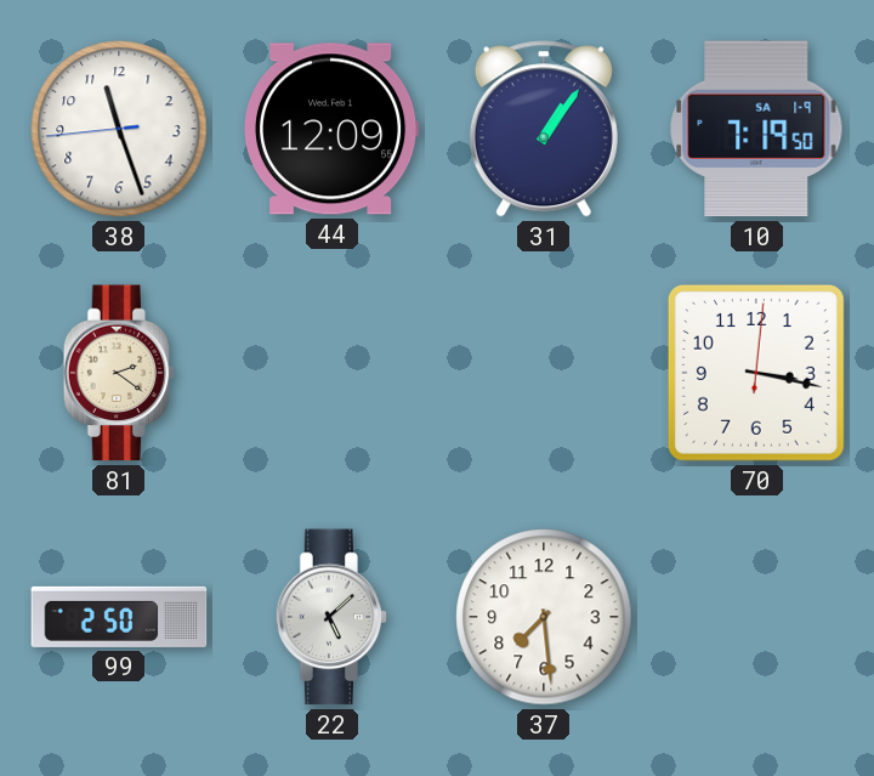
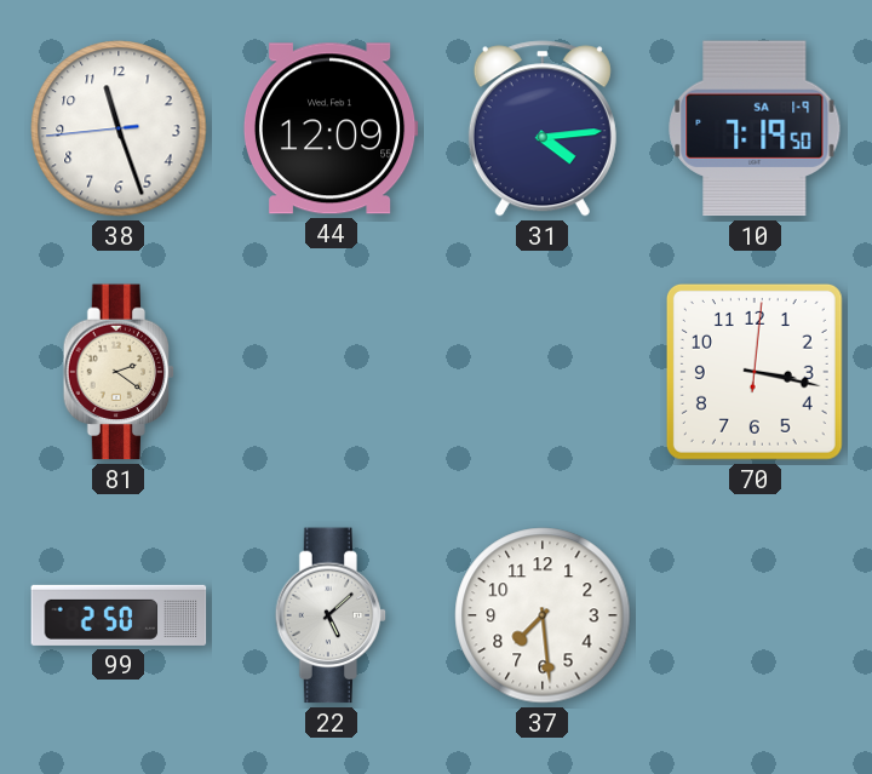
31: 1:06 -> 4:14
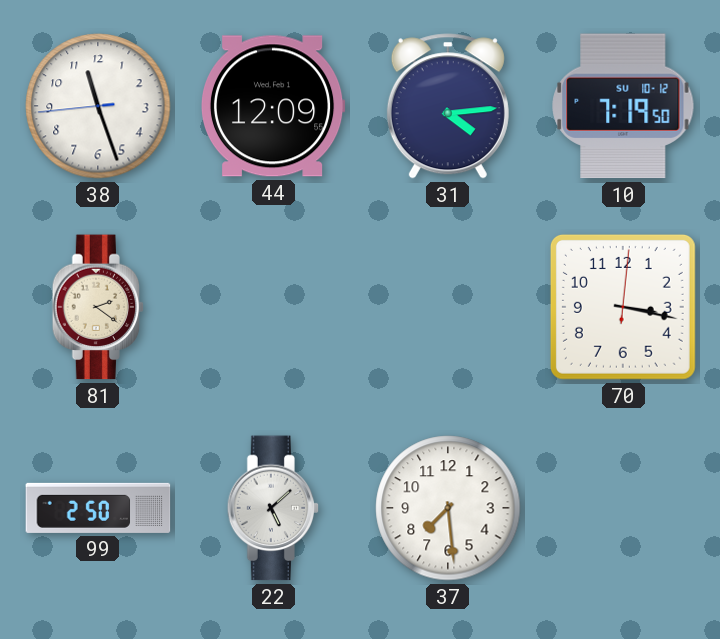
10 date: SA 1-9 -> SU 10-12
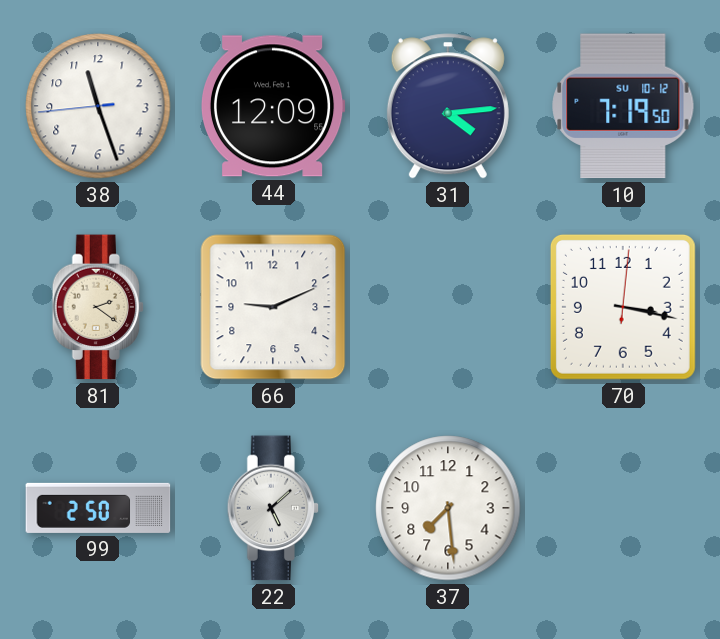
66: none -> 9:11
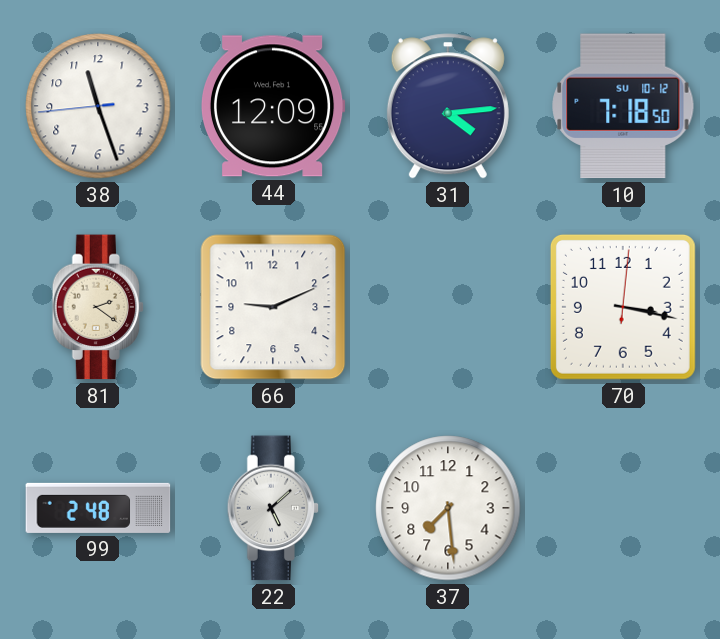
10: 7:19 -> 7:18
99: 2:50 -> 2:48
